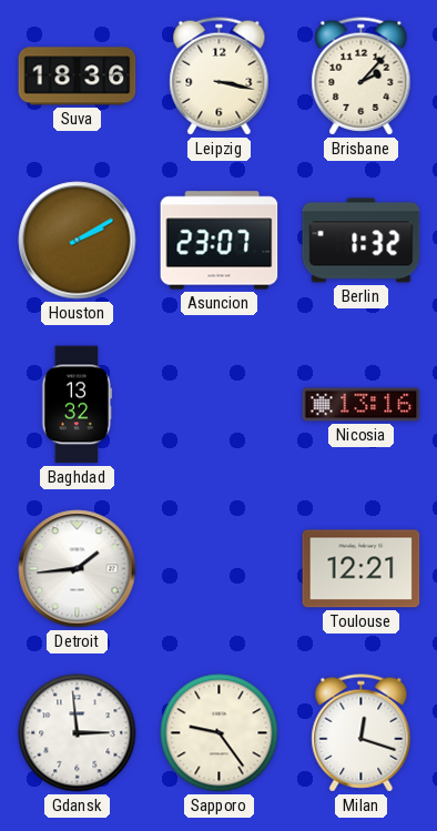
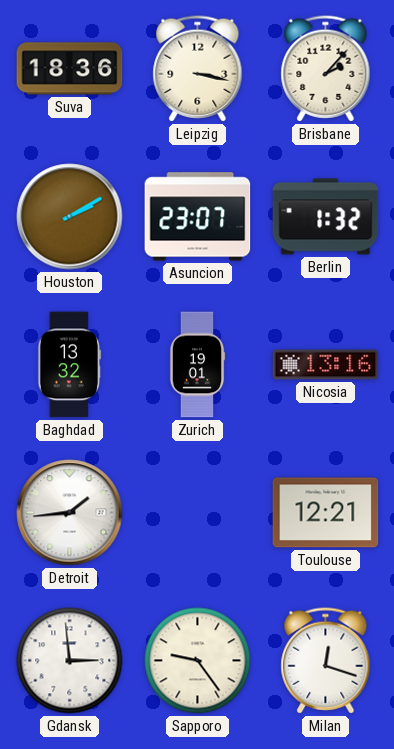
Zurich: none -> 19:01
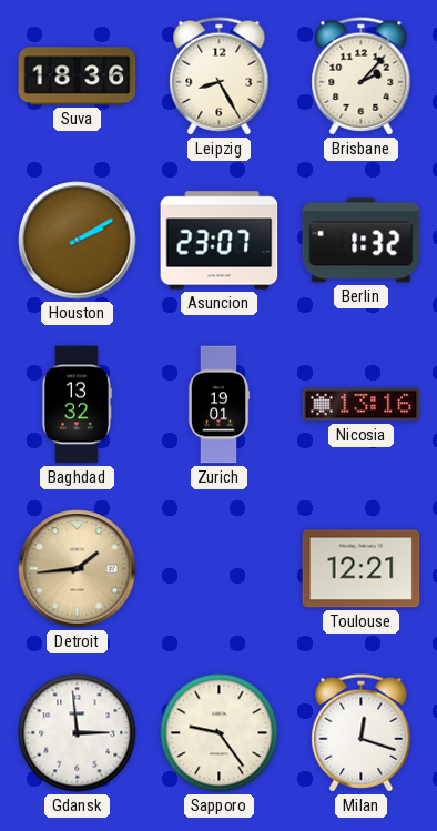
Leipzig: 3:17 -> 8:25
Detroit dial: white -> champagne
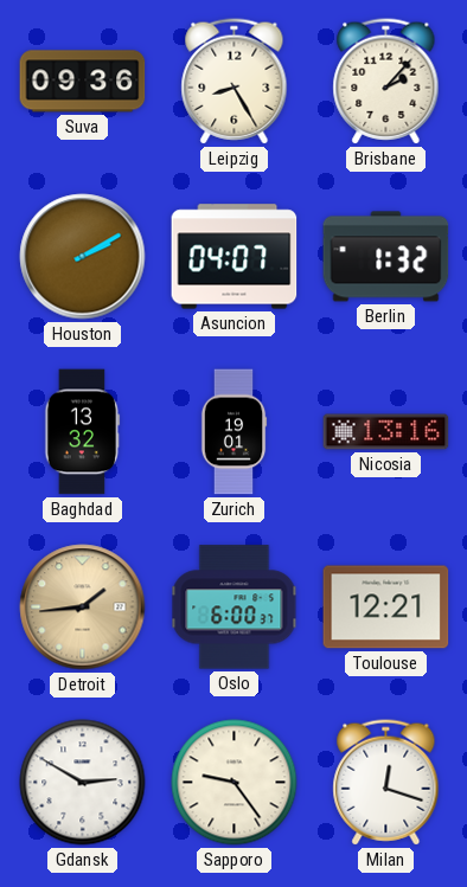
Suva: 18:36 -> 09:36
Asuncion: 23:07 -> 04:07
Oslo: none -> 6:00
Gdansk: 2:59 -> 2:50
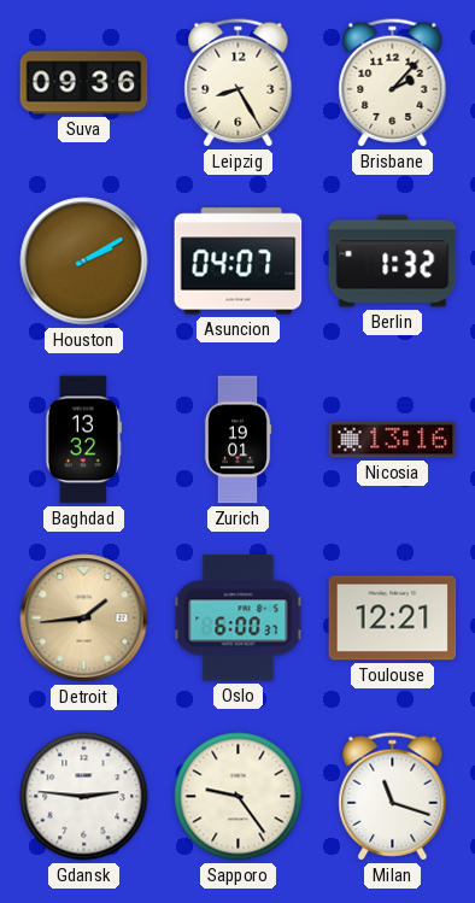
Gdansk: 2:50 -> 2:46
Milan: 12:18 -> 11:18
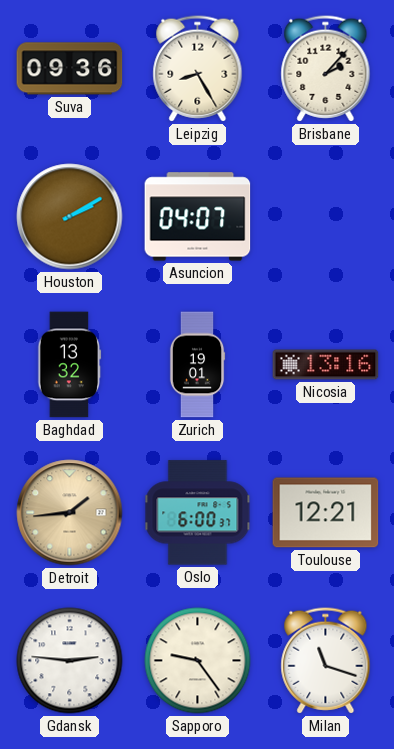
Berlin: 1:32 -> none
